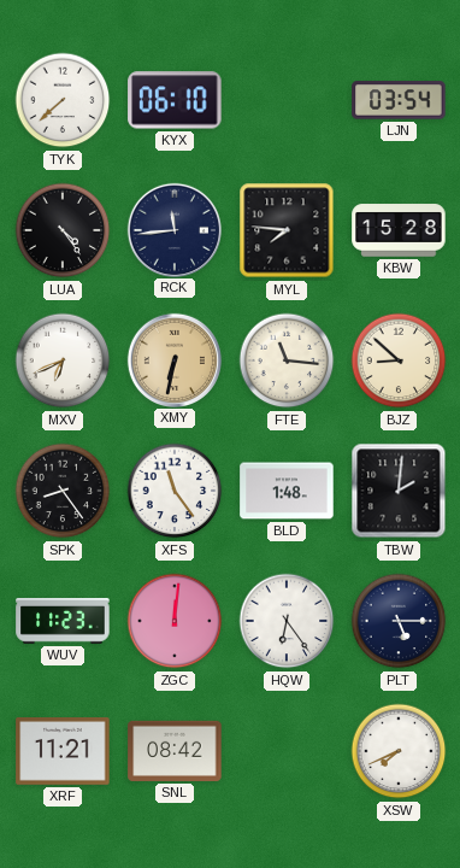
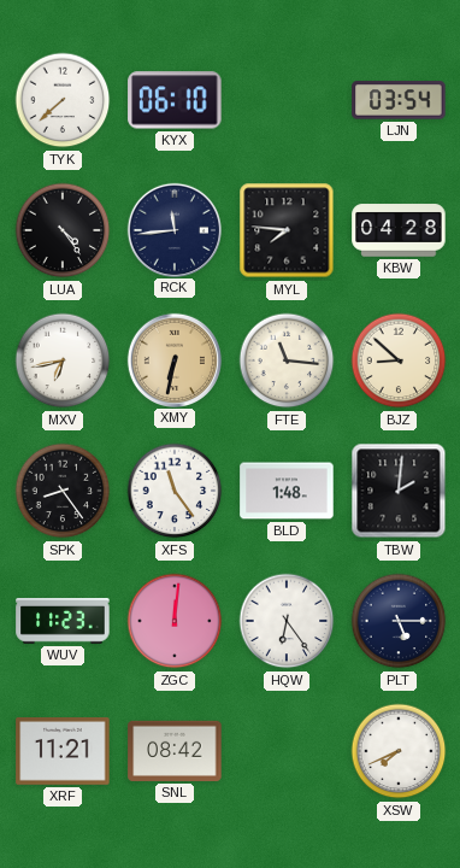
KBW: 15:28 -> 04:28
MXV: 6:41 -> 6:43
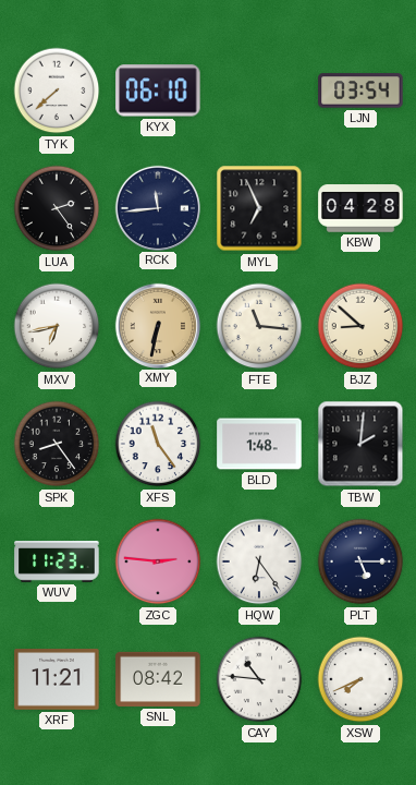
LUA: 4:24 -> 2:24
MYL: 7:46 -> 6:56
ZGC: 12:01 -> 2:46
CAY: none -> 10:46
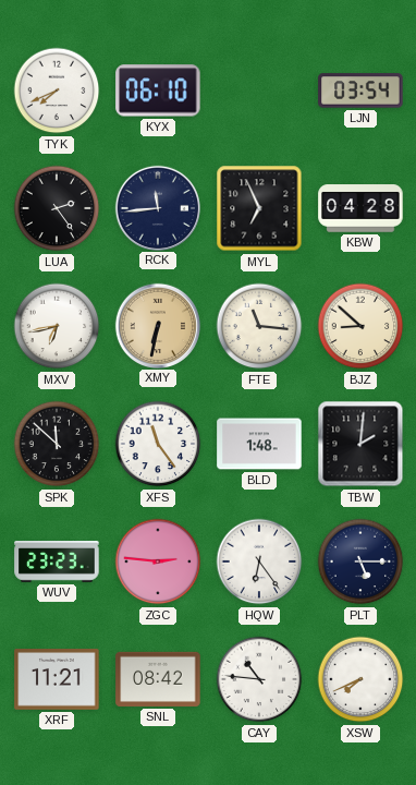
TYK: 7:38 -> 7:41
SPK: 8:24 -> 11:52
WUV: 11:23 -> 23:23
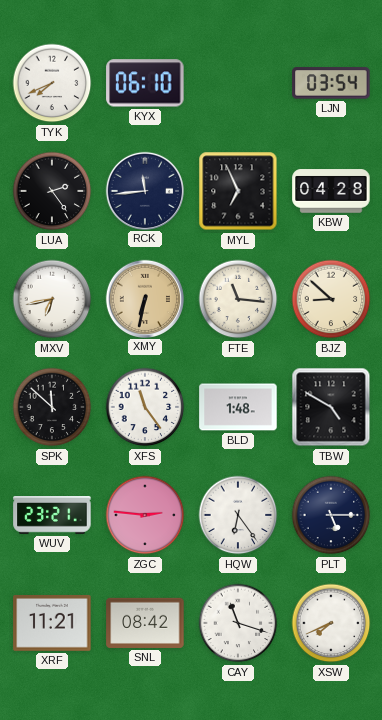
TBW: 2:01 -> 4:50
WUV: 23:23 -> 23:21
CAY: 10:46 -> 11:18
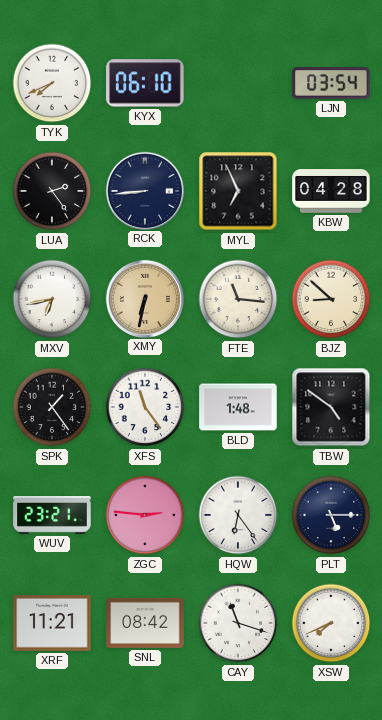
RCK: 11:44 -> 8:44
SPK: 11:52 -> 1:24
TBW: 4:50 -> 4:51
